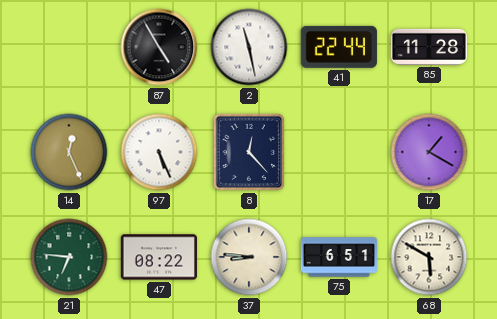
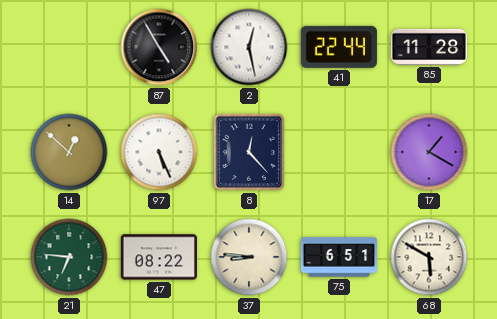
2: 11:28 -> 12:28
14: 12:26 -> 12:52
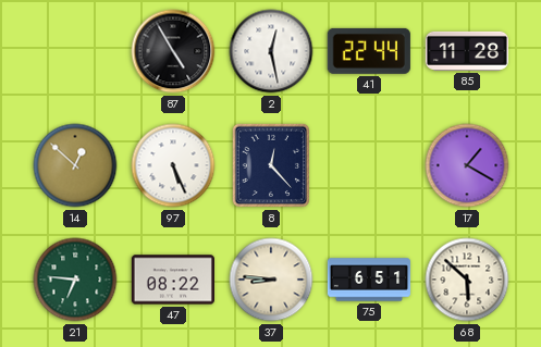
68: 5:50 -> 5:52
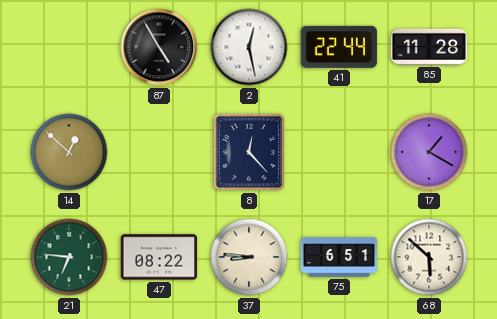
97: 5:26 -> none
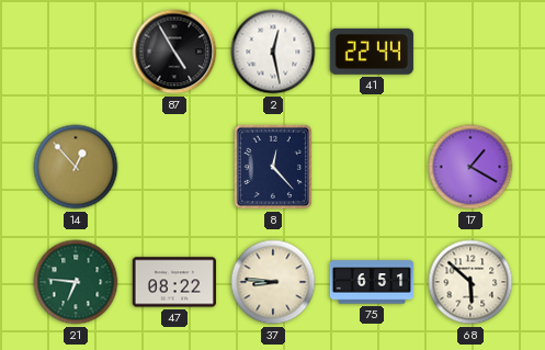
85: 11:28 -> none
14: 12:52 -> 12:53
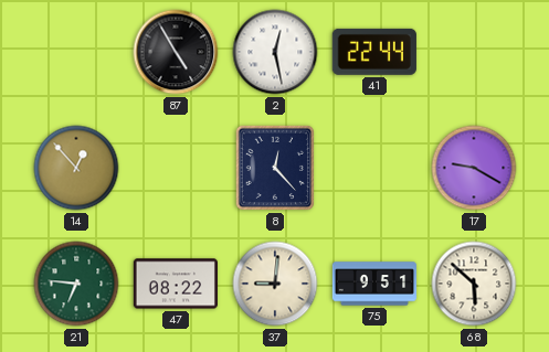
17: 1:20 -> 9:20
37: 8:46 -> 9:01
75: 6:51 -> 9:51
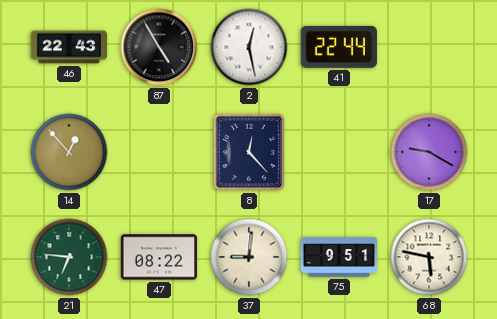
46: none -> 22:43
68: 5:52 -> 5:47
